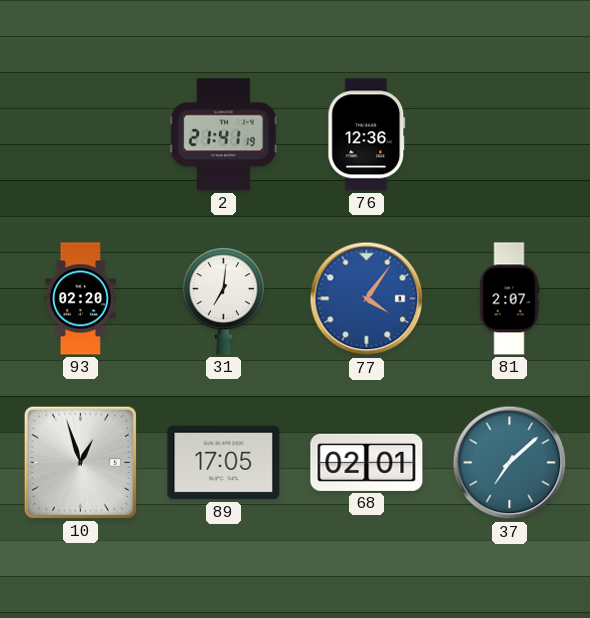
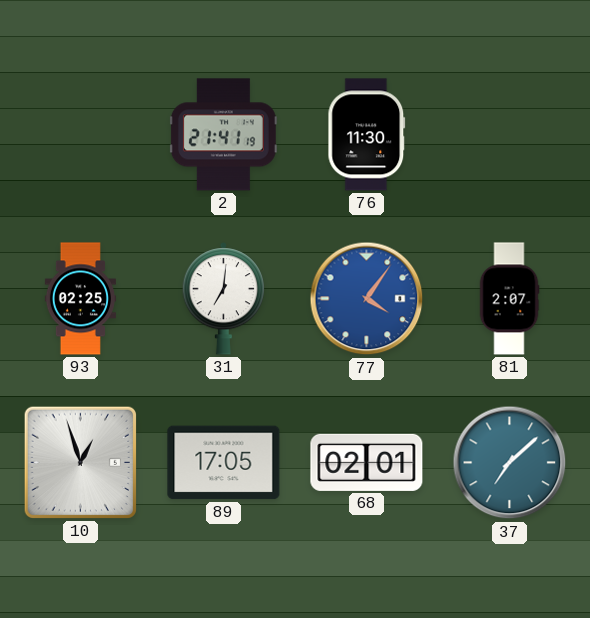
76: 12:36 -> 11:30
93: 02:20 -> 02:25
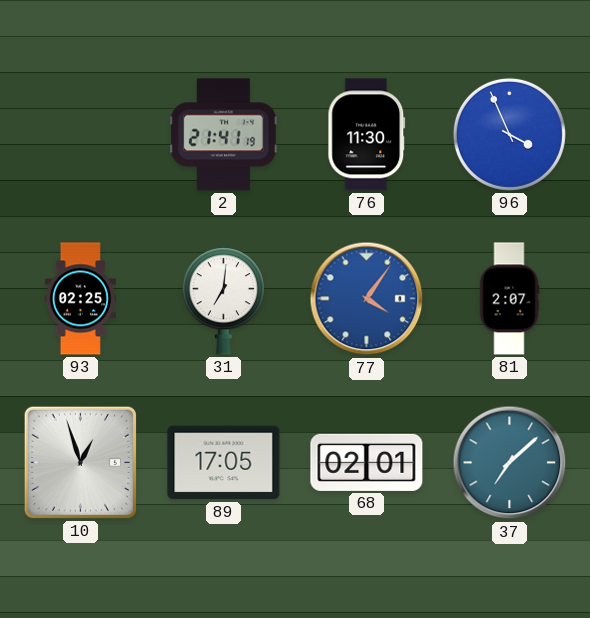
96: none -> 3:56
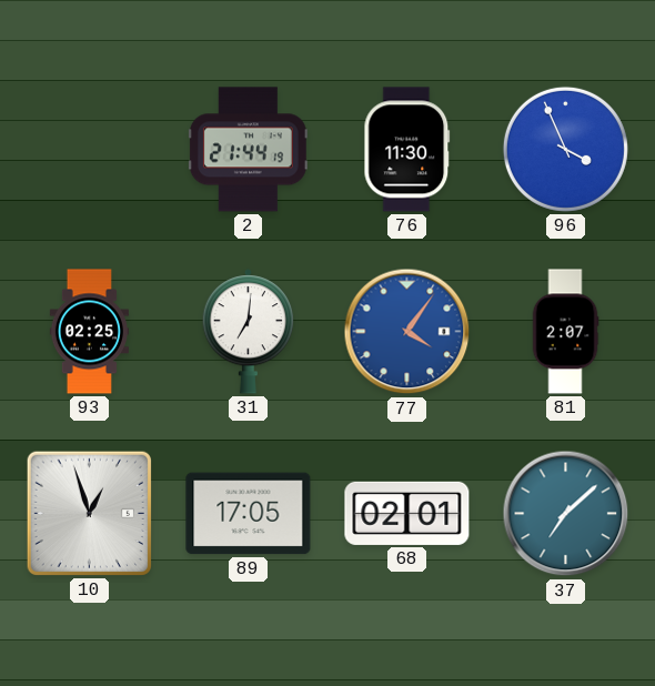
2: 21:41 -> 21:44
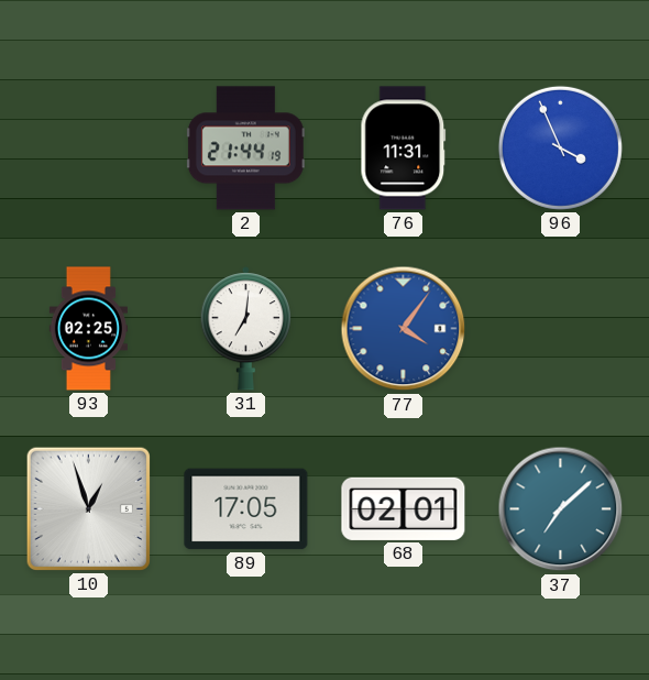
76: 11:30 -> 11:31
81: 2:07 -> none
